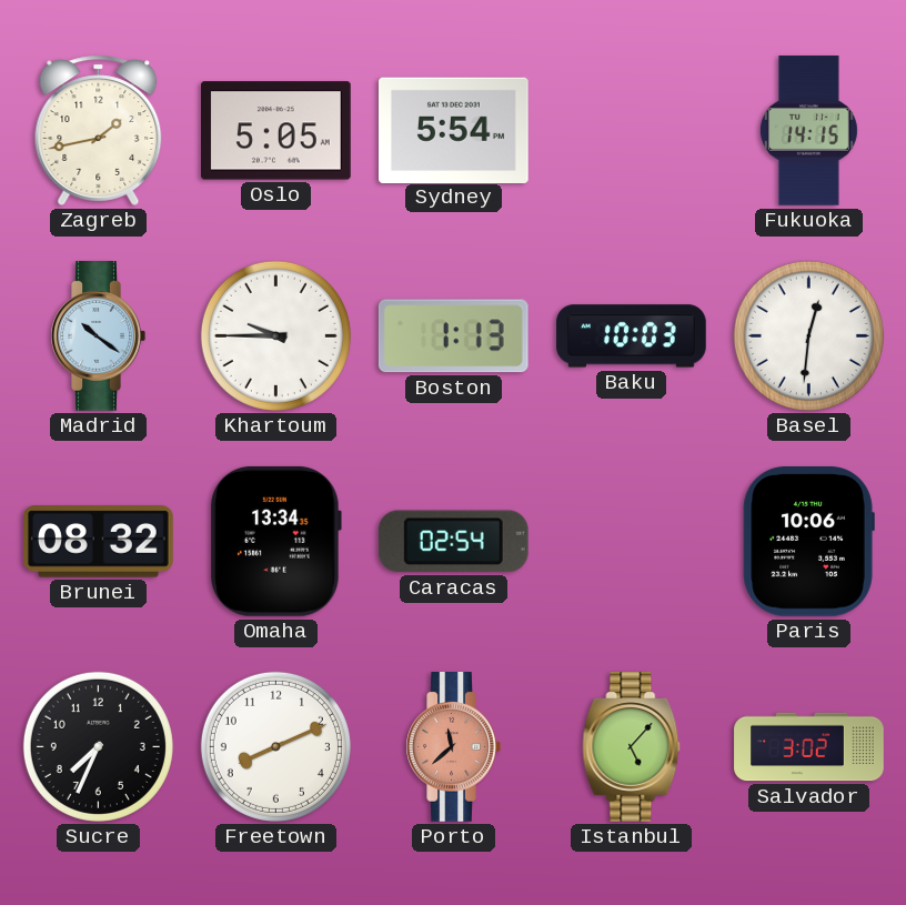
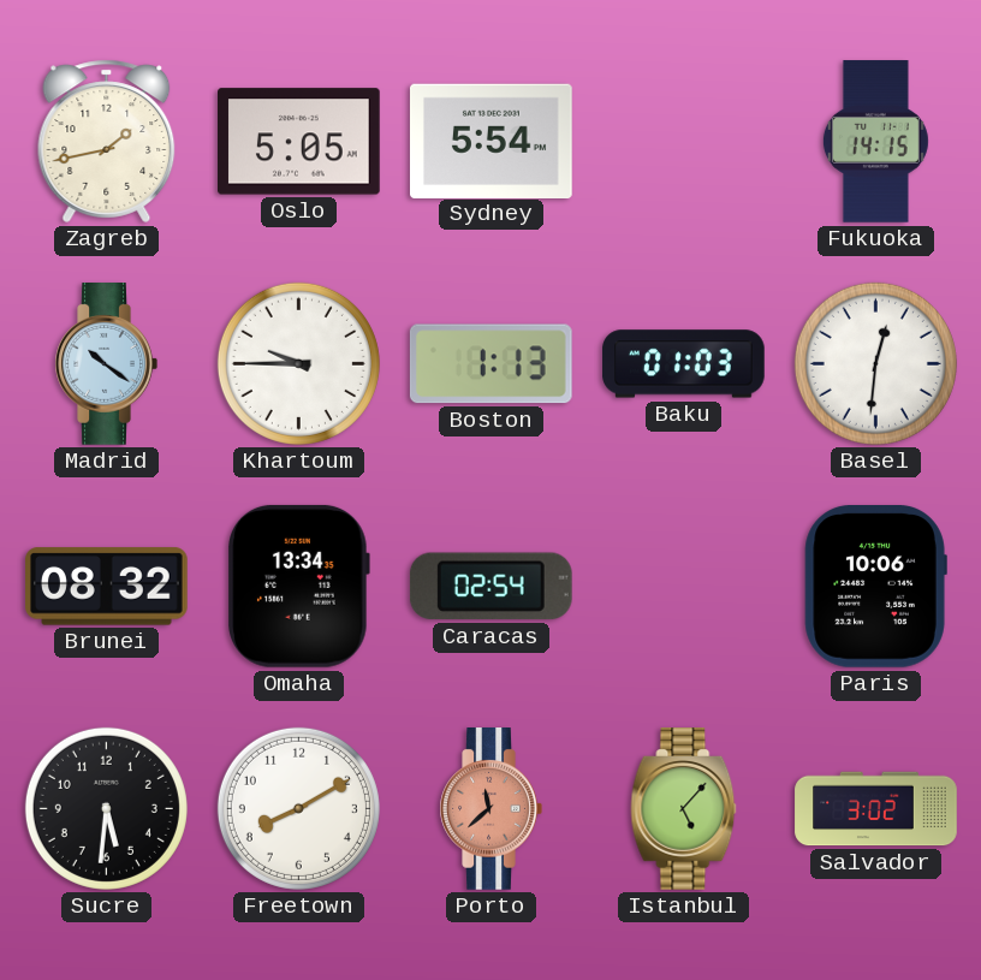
Baku: 10:03 -> 01:03
Sucre: 7:34 -> 5:31
Freetown: 8:11 -> 8:10
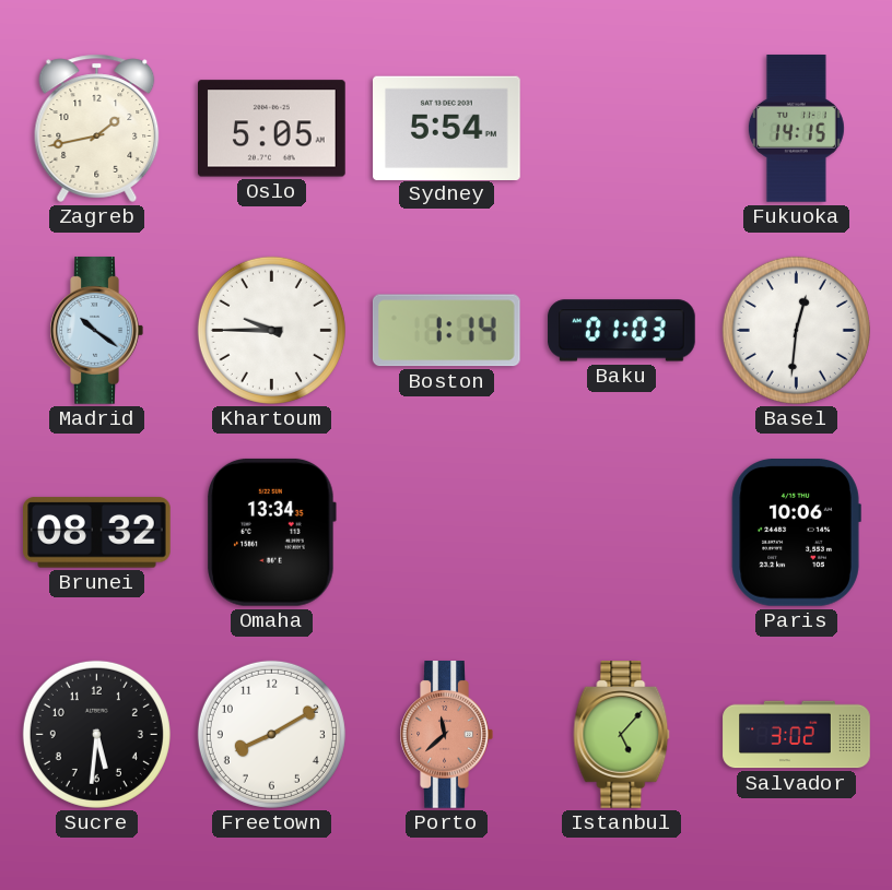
Boston: 1:13 -> 1:14
Caracas: 02:54 -> none
